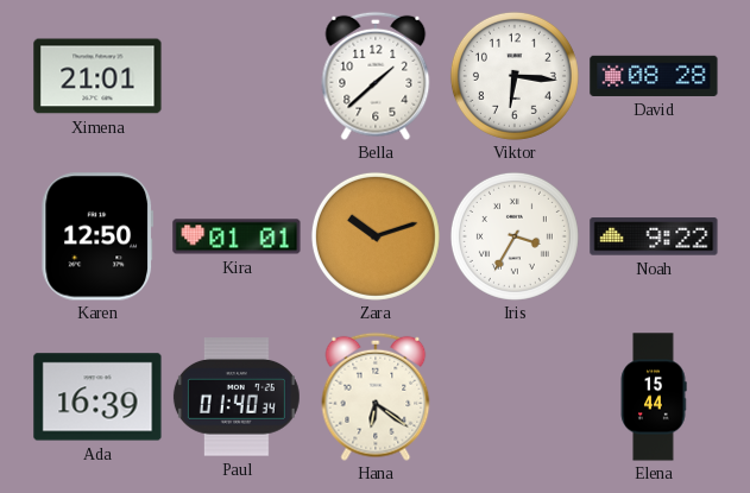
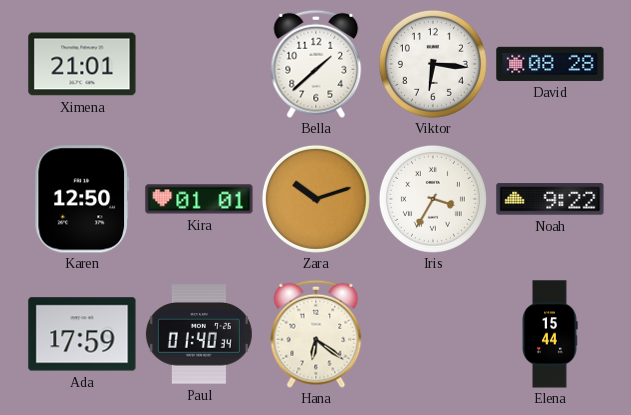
Ada: 16:39 -> 17:59
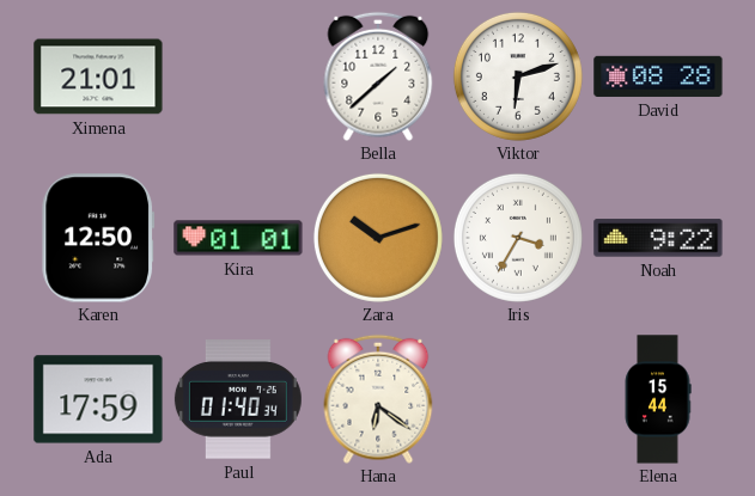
Viktor: 6:16 -> 6:12
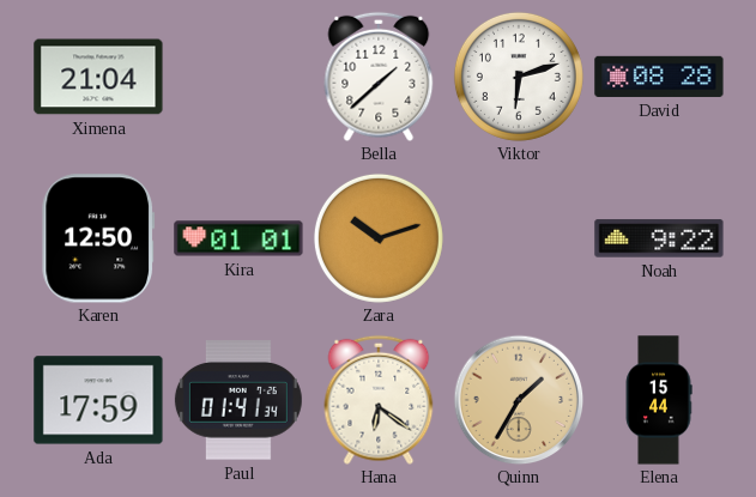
Ximena: 21:01 -> 21:04
Iris: 3:35 -> none
Paul: 01:40 -> 01:41
Quinn: none -> 1:35
